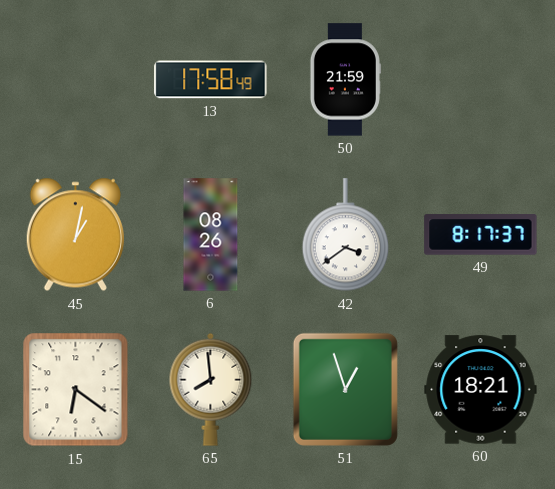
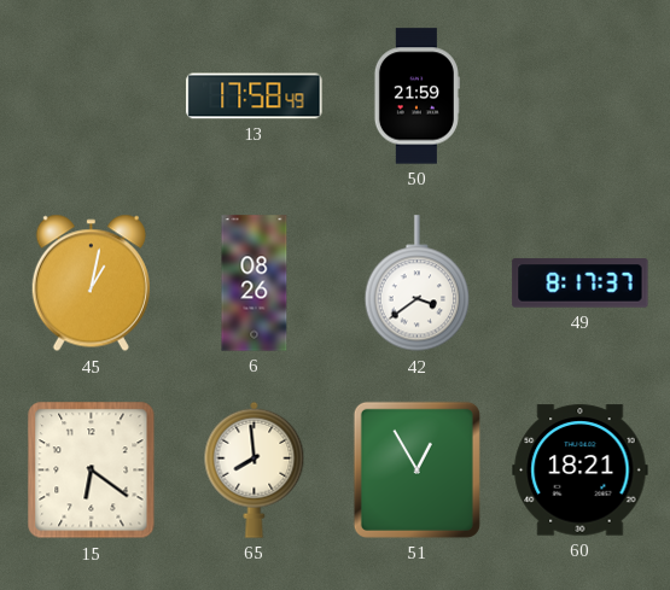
51: 12:57 -> 12:55
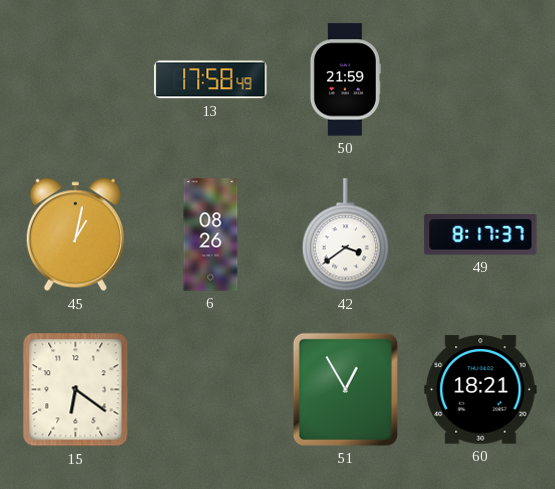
65: 7:59 -> none
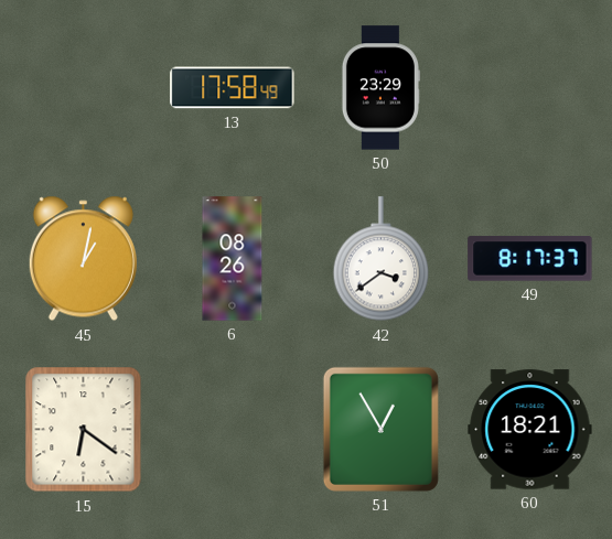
50: 21:59 -> 23:29
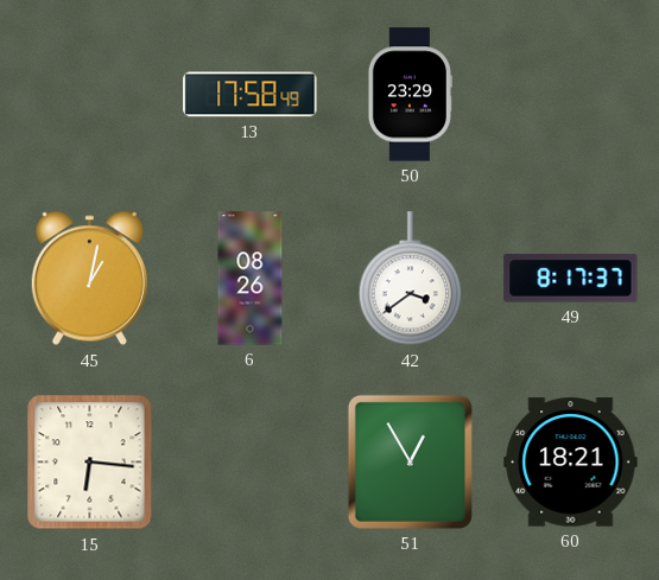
15: 6:21 -> 6:16
